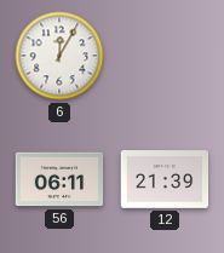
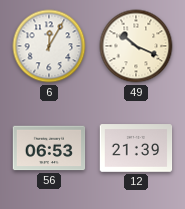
49: none -> 10:19
56: 06:11 -> 06:53
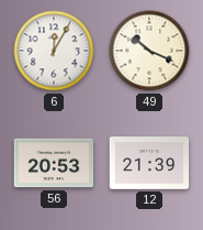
56: 06:53 -> 20:53
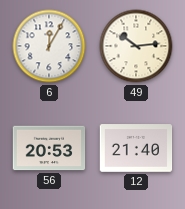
49: 10:19 -> 10:14
12: 21:39 -> 21:40
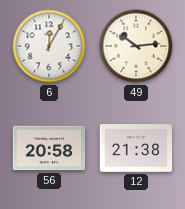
56: 20:53 -> 20:58
12: 21:40 -> 21:38
